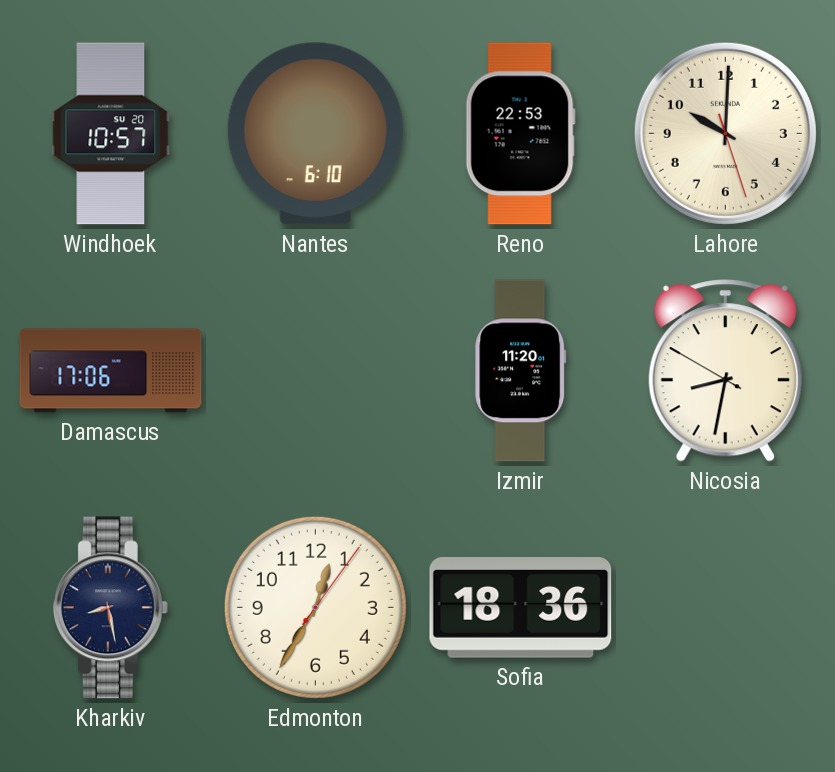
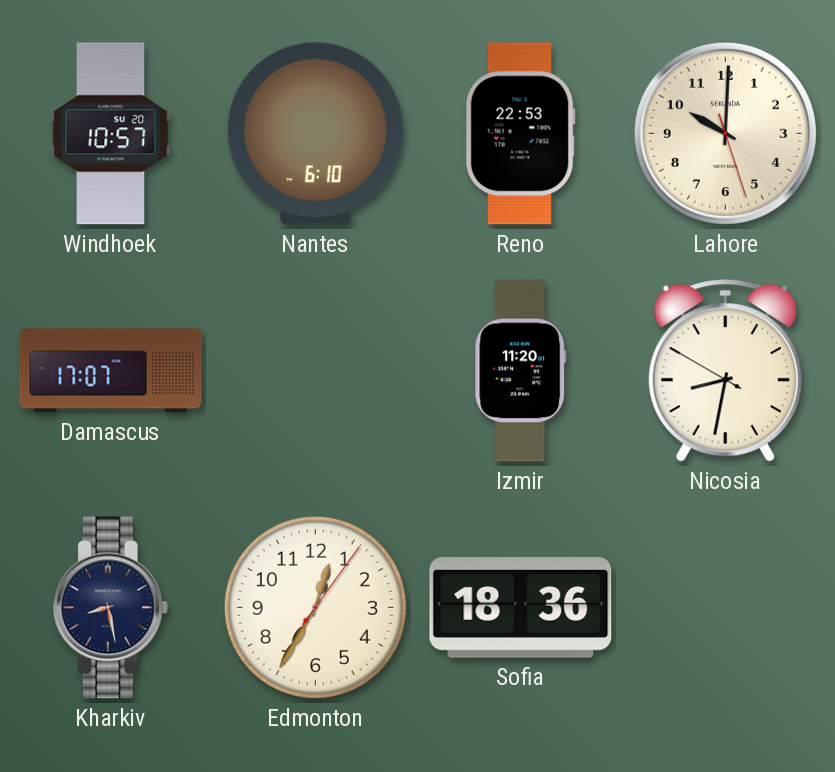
Damascus: 17:06 -> 17:07
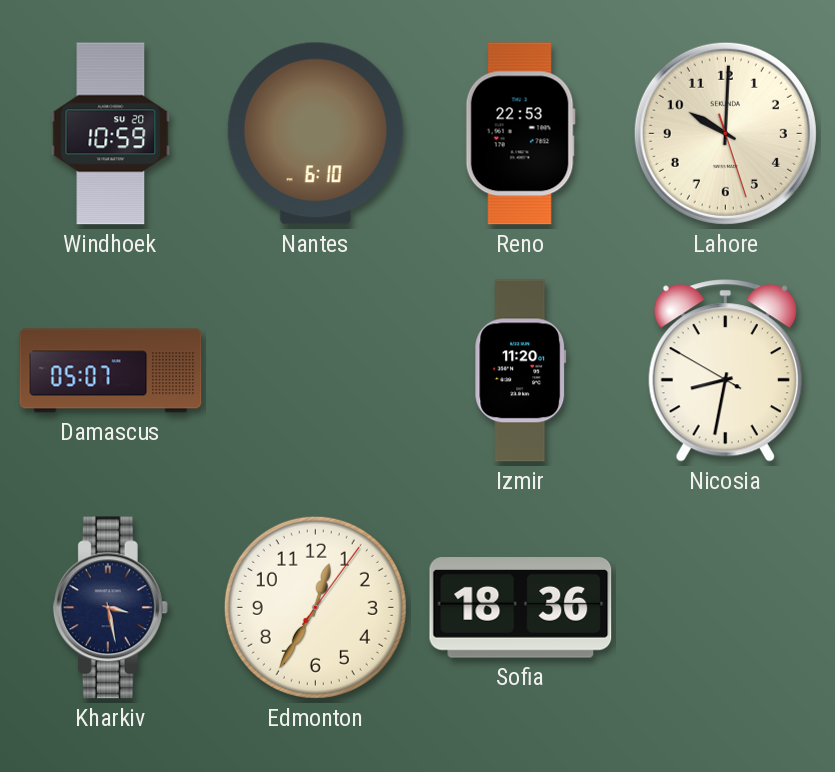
Windhoek: 10:57 -> 10:59
Damascus: 17:07 -> 05:07
Kharkiv: 8:28 -> 3:28
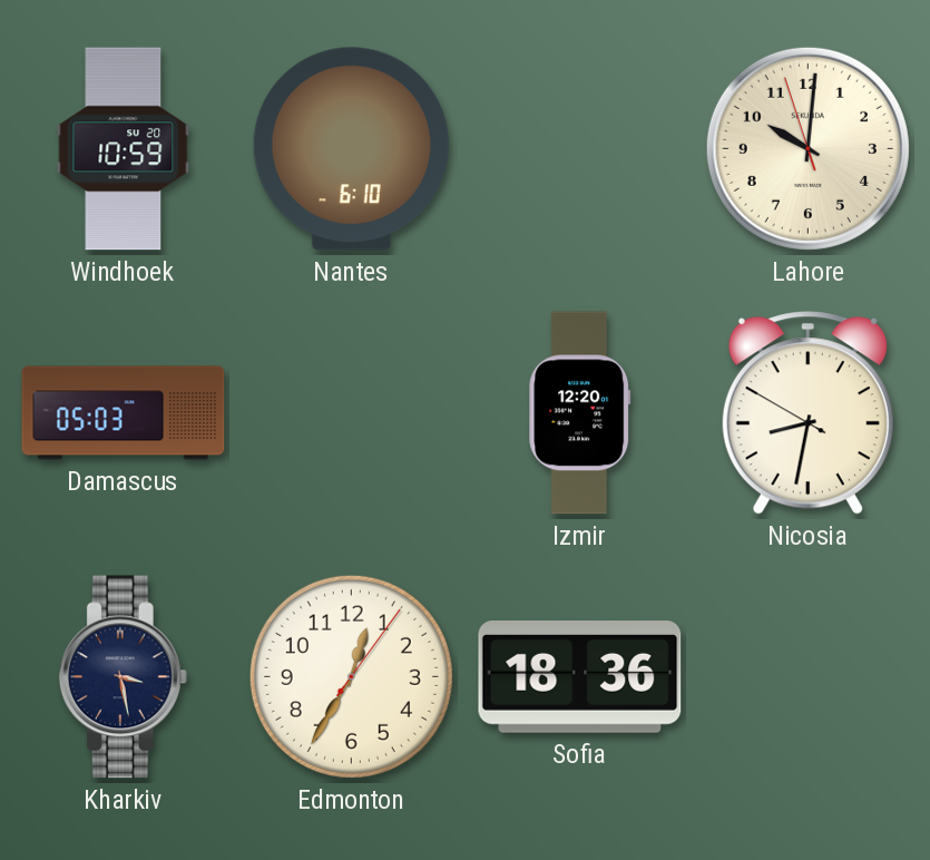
Reno: 22:53 -> none
Lahore: 10:00:27 -> 10:00:57
Damascus: 05:07 -> 05:03
Izmir: 11:20 -> 12:20
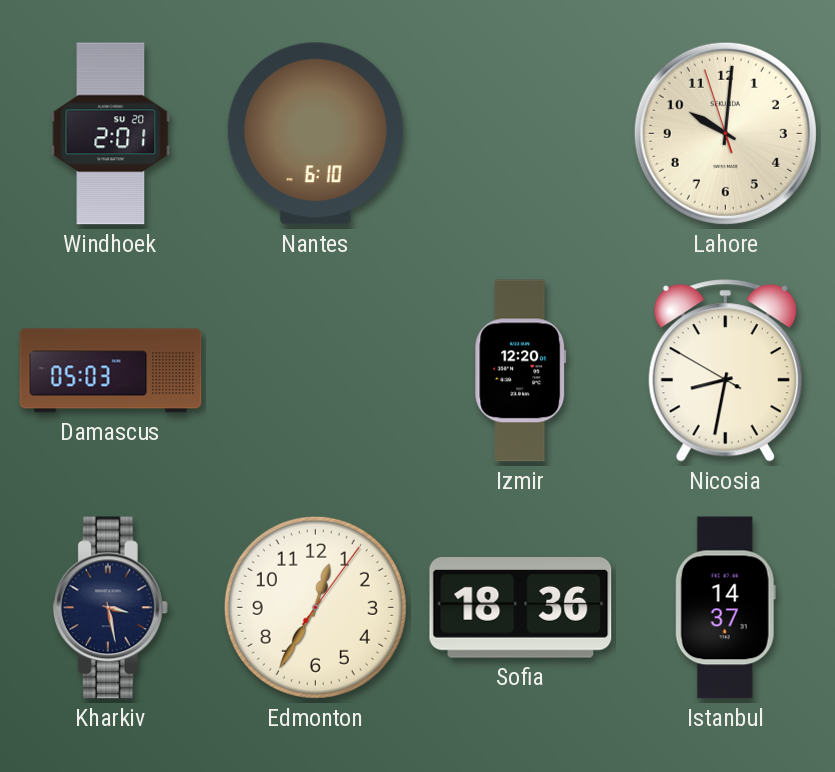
Windhoek: 10:59 -> 2:01
Istanbul: none -> 14:37
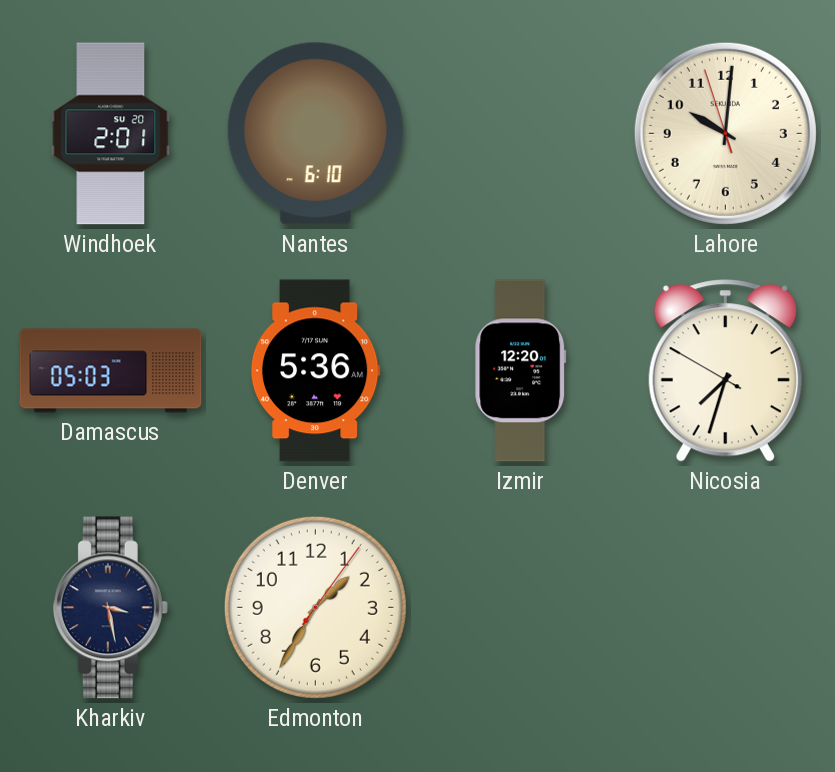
Denver: none -> 5:36
Nicosia: 8:31 -> 7:32
Edmonton: 12:35 -> 1:35
Sofia: 18:36 -> none
Istanbul: 14:37 -> none
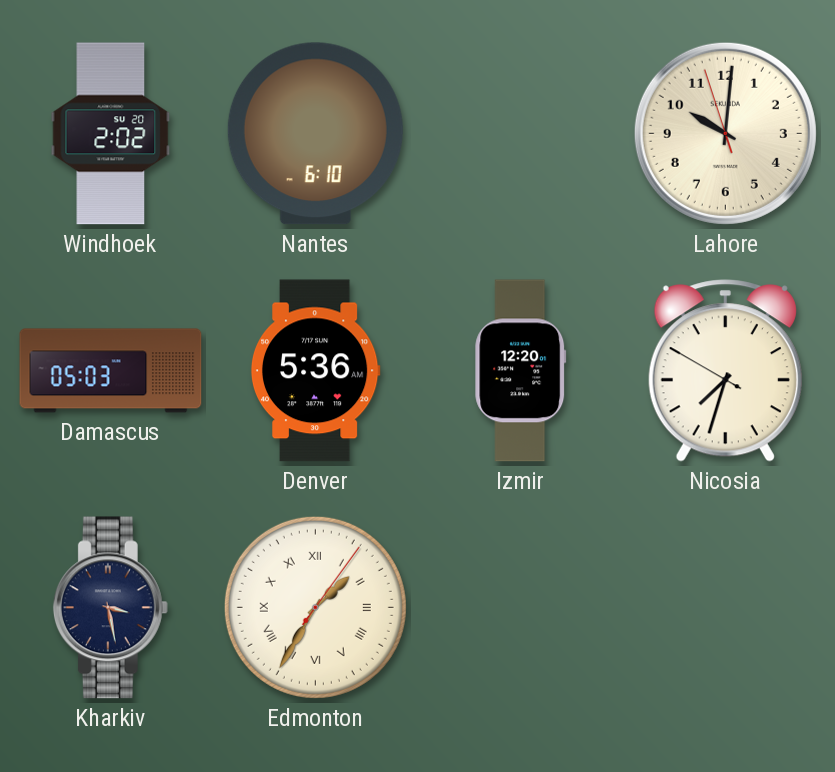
Windhoek: 2:01 -> 2:02
Edmonton numerals: Arabic -> Roman
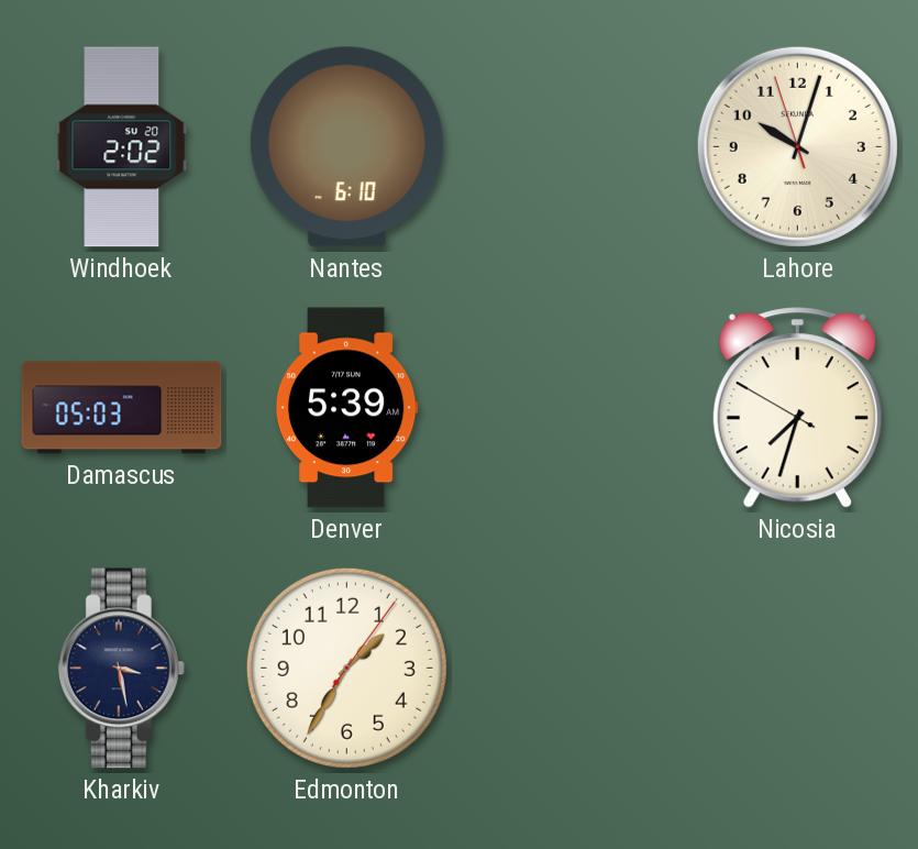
Lahore: 10:00 -> 10:02
Denver: 5:36 -> 5:39
Izmir: 12:20 -> none
Edmonton numerals: Roman -> Arabic
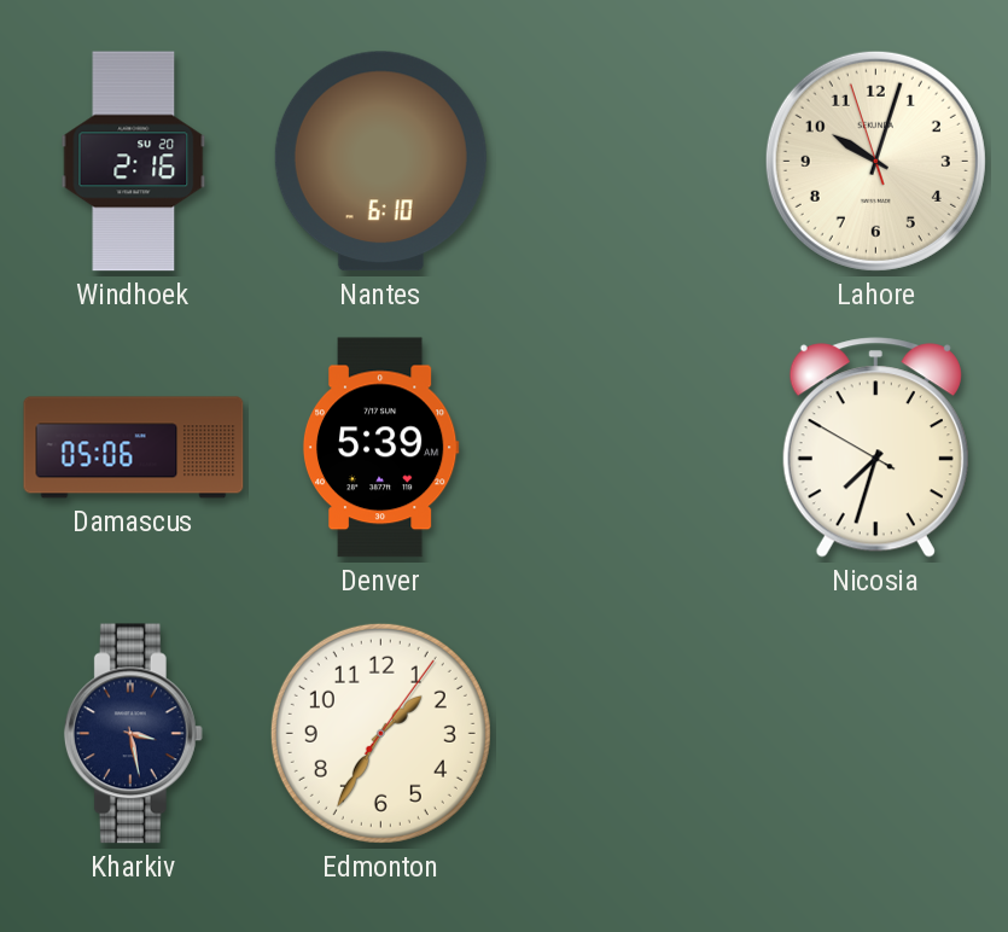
Windhoek: 2:02 -> 2:16
Damascus: 05:03 -> 05:06
